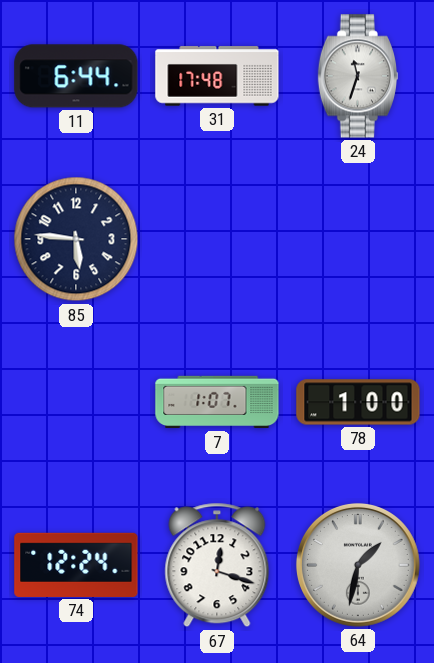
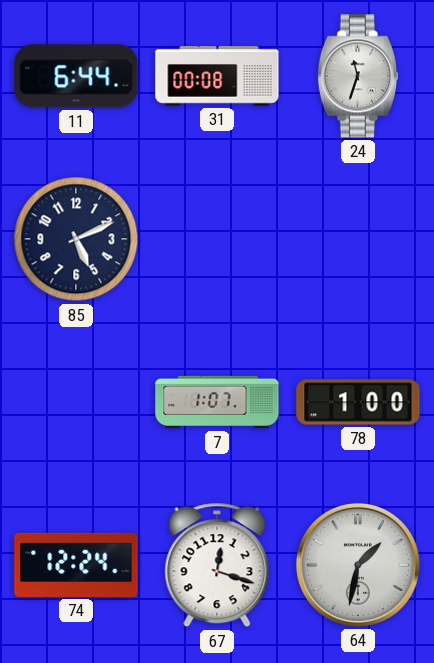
31: 17:48 -> 00:08
85: 5:46 -> 5:11
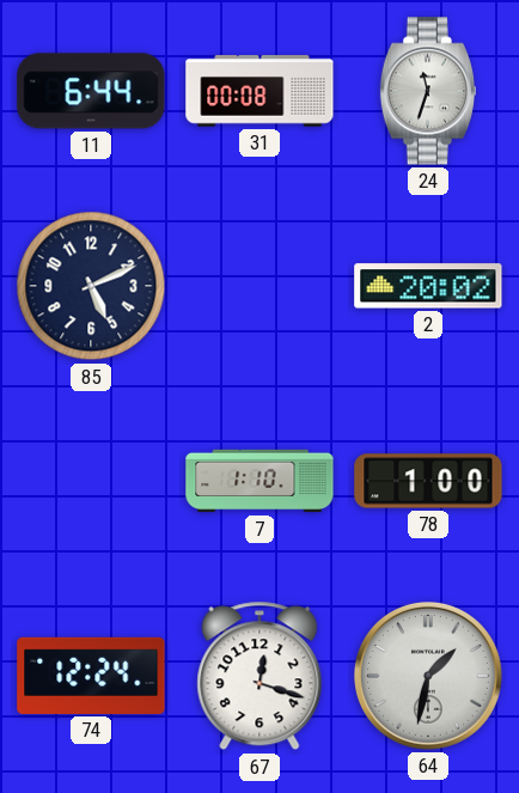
2: none -> 20:02
7: 1:07 -> 1:10
